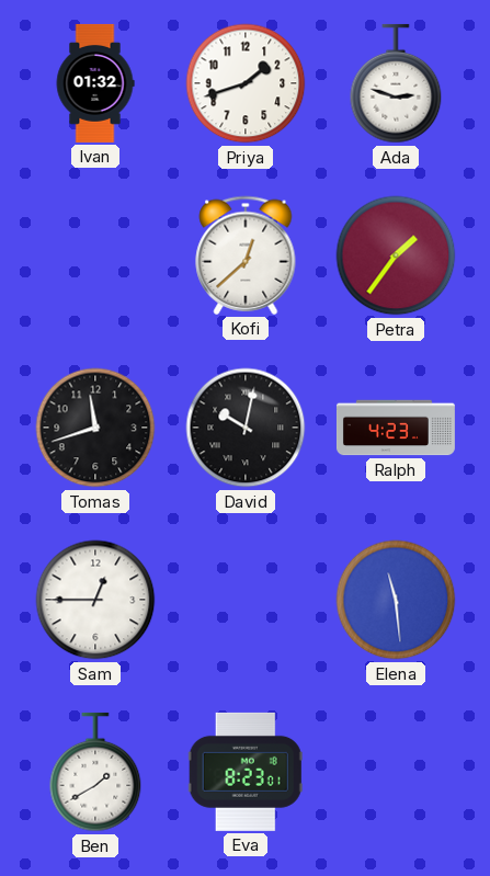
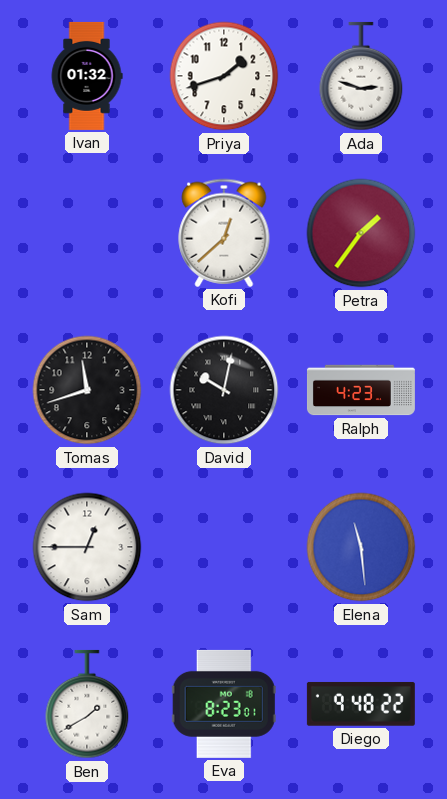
Diego: none -> 9:48
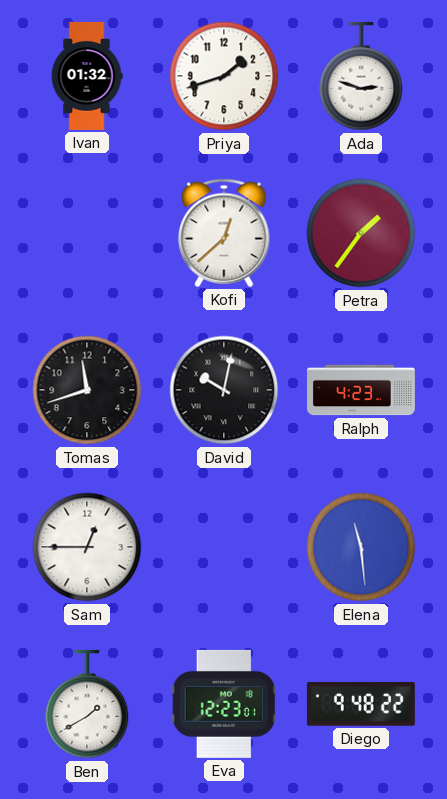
Eva: 8:23 -> 12:23
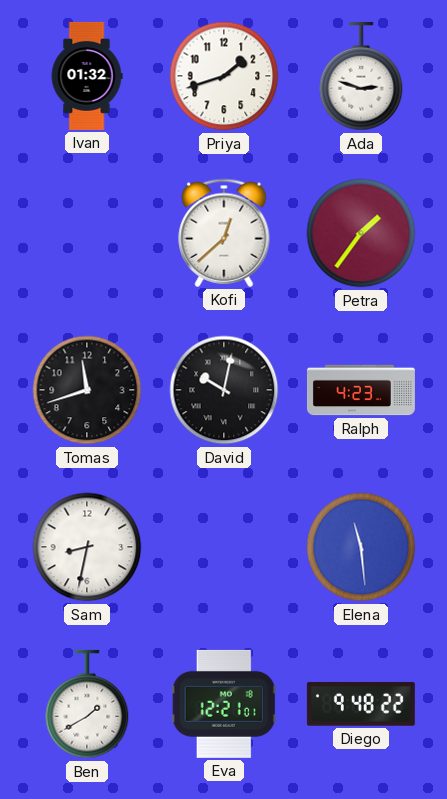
Sam: 12:45 -> 8:32
Eva: 12:23 -> 12:21
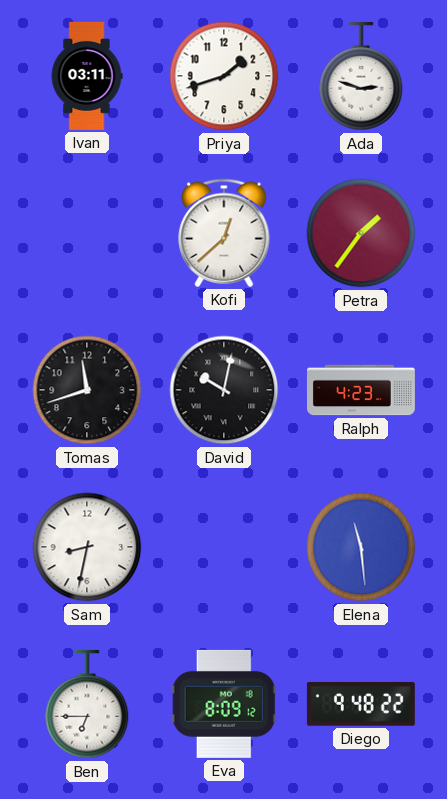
Ivan: 01:32 -> 03:11
Ben: 1:40 -> 6:45
Eva: 12:21 -> 8:09
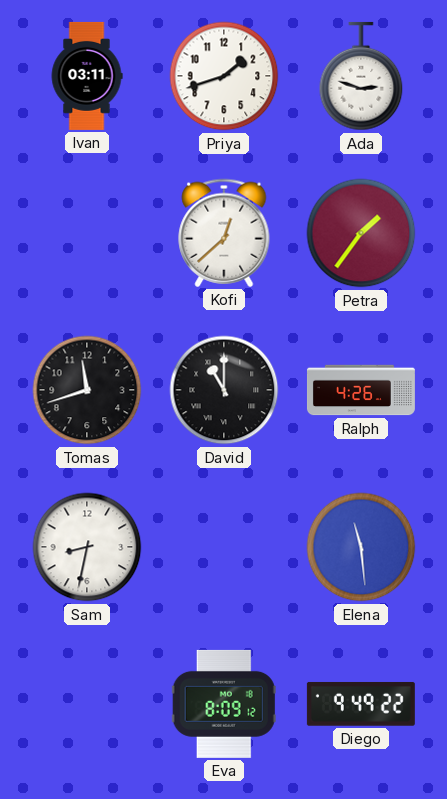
David: 10:02 -> 11:00
Ralph: 4:23 -> 4:26
Ben: 6:45 -> none
Diego: 9:48 -> 9:49
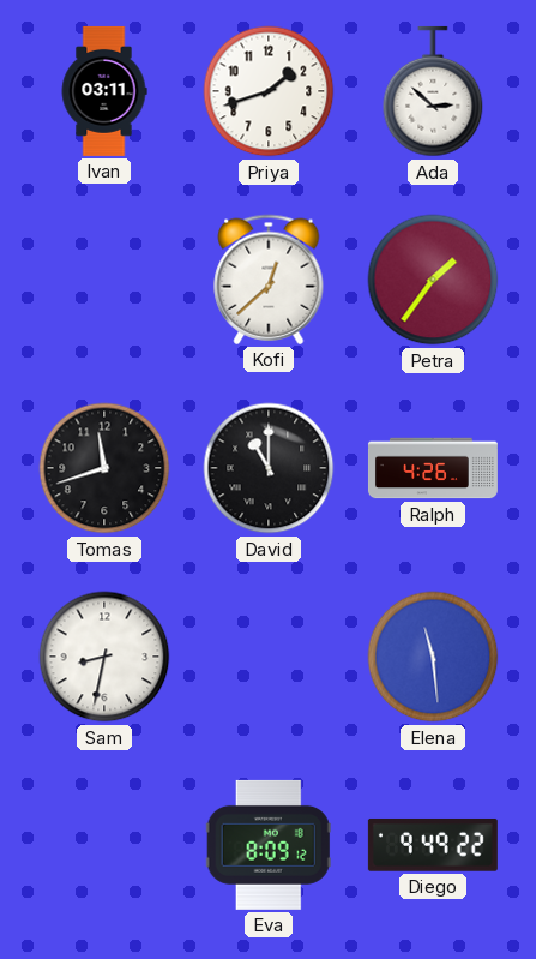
Ada: 2:48 -> 2:52
